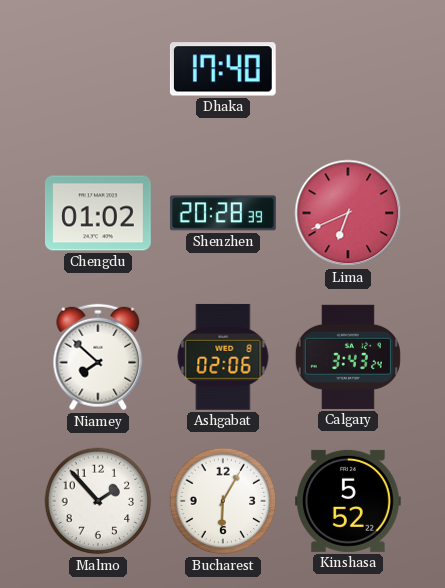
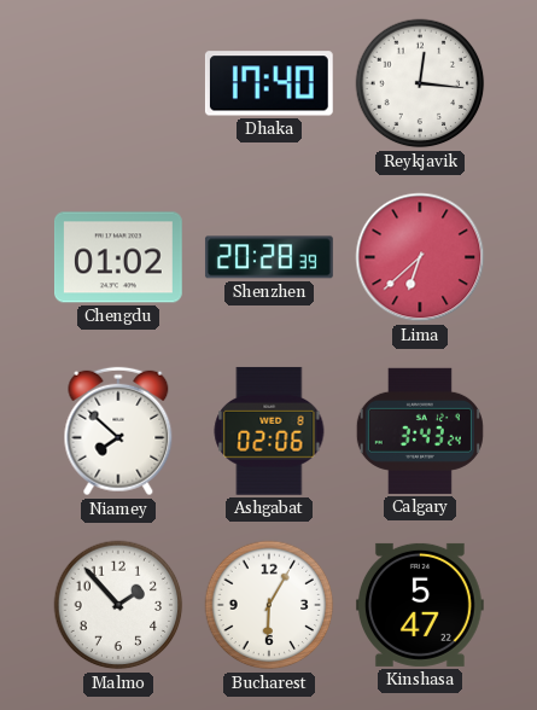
Reykjavik: none -> 12:16
Lima: 6:41 -> 6:38
Kinshasa: 5:52 -> 5:47
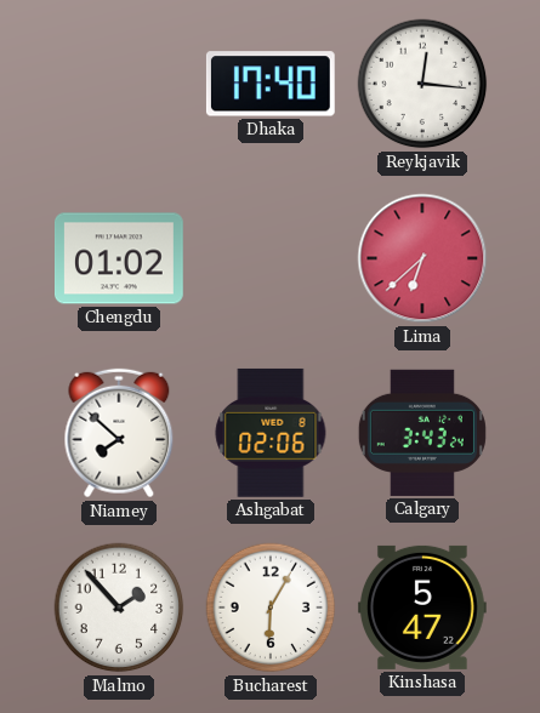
Shenzhen: 20:28 -> none
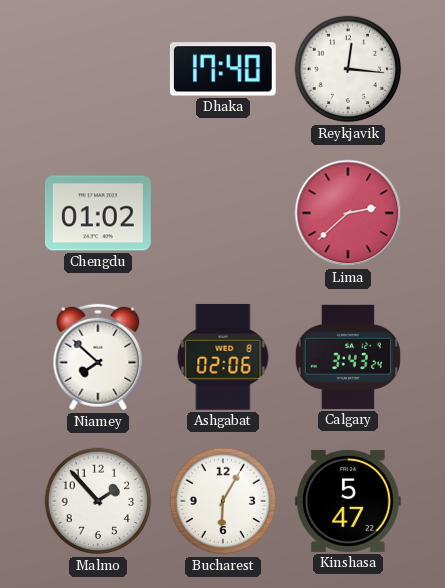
Lima: 6:38 -> 2:38
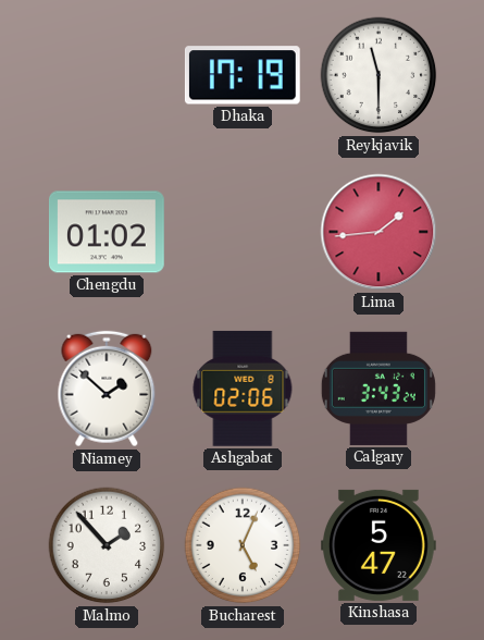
Dhaka: 17:40 -> 17:19
Reykjavik: 12:16 -> 11:30
Lima: 2:38 -> 1:44
Niamey: 7:52 -> 1:52
Bucharest: 6:05 -> 5:04
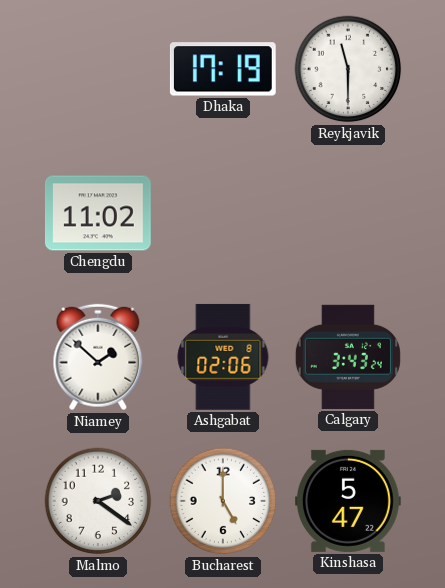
Chengdu: 01:02 -> 11:02
Lima: 1:44 -> none
Malmo: 1:53 -> 2:21
Bucharest: 5:04 -> 5:00
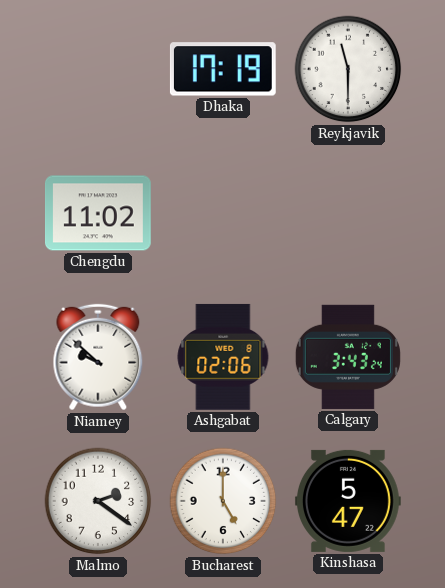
Niamey: 1:52 -> 9:52
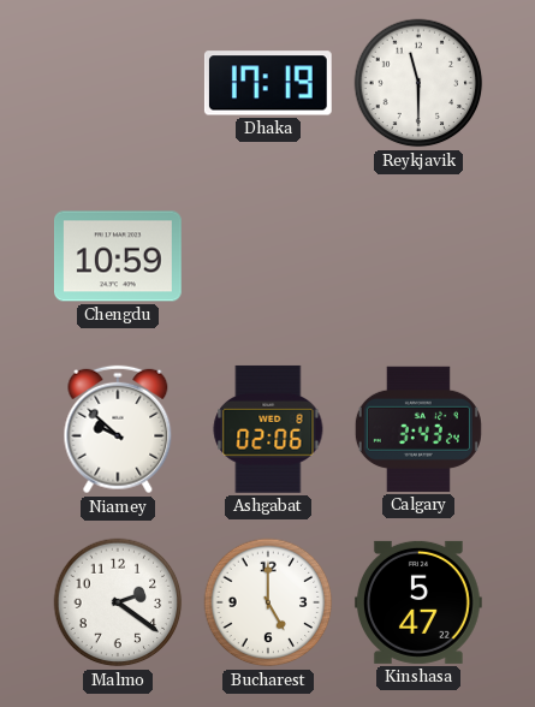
Chengdu: 11:02 -> 10:59
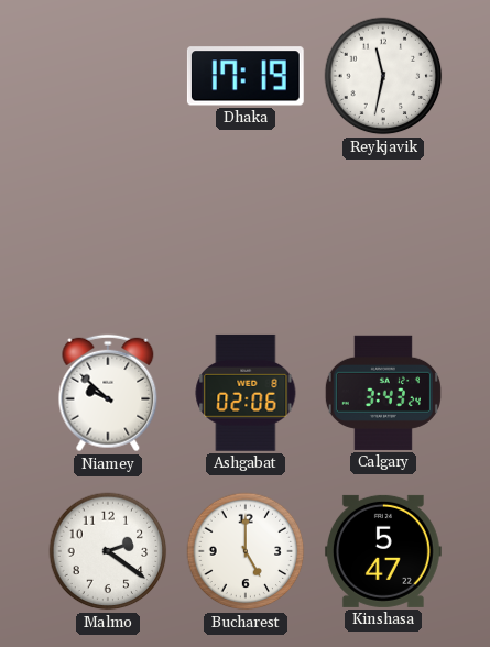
Reykjavik: 11:30 -> 11:32
Chengdu: 10:59 -> none
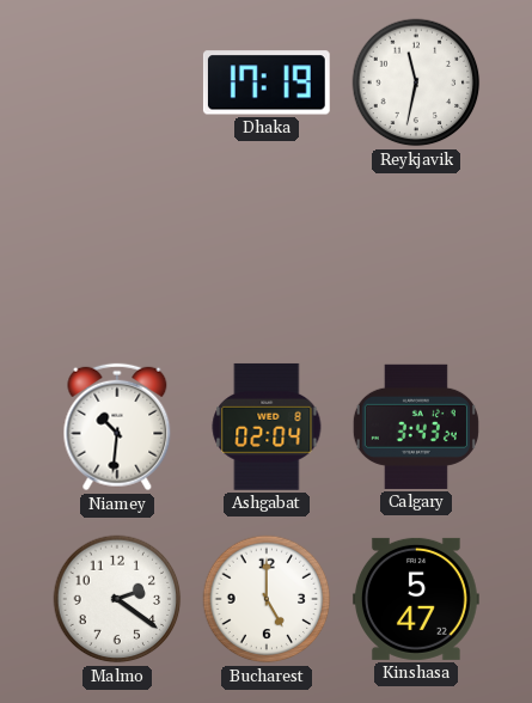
Niamey: 9:52 -> 10:31
Ashgabat: 02:06 -> 02:04
